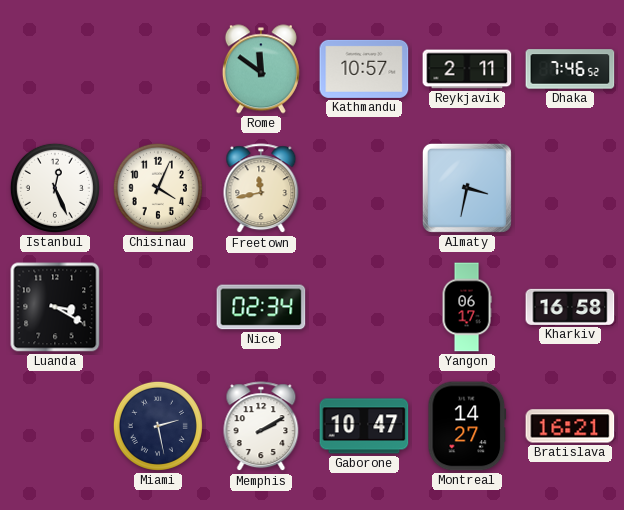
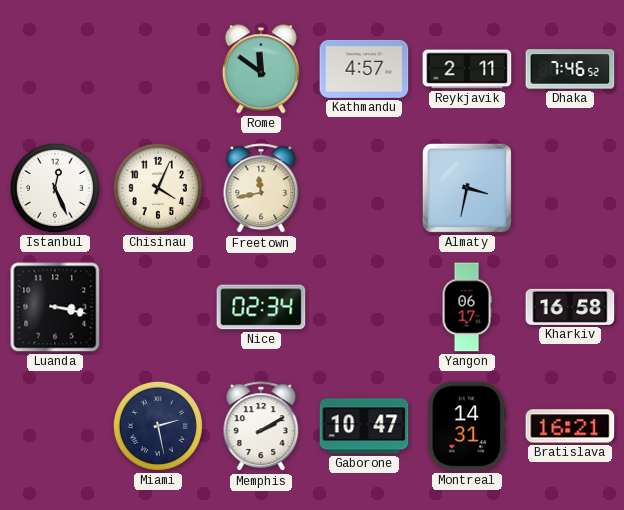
Kathmandu: 10:57 -> 4:57
Luanda: 3:20 -> 3:17
Montreal: 14:27 -> 14:31
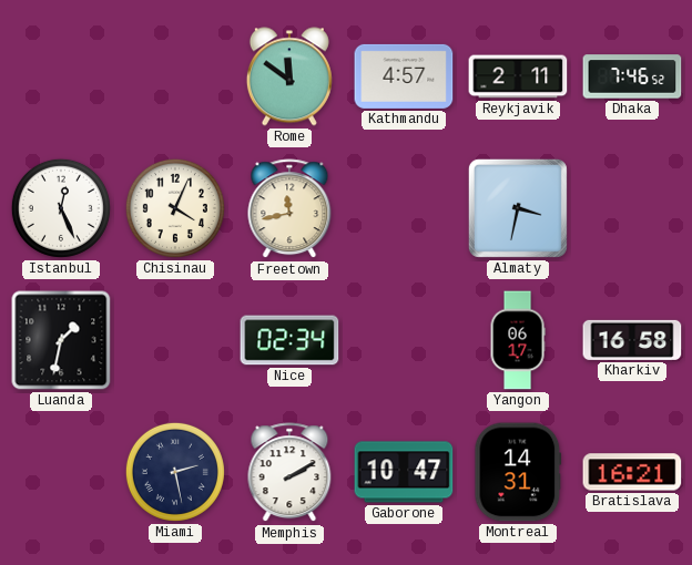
Luanda: 3:17 -> 1:32
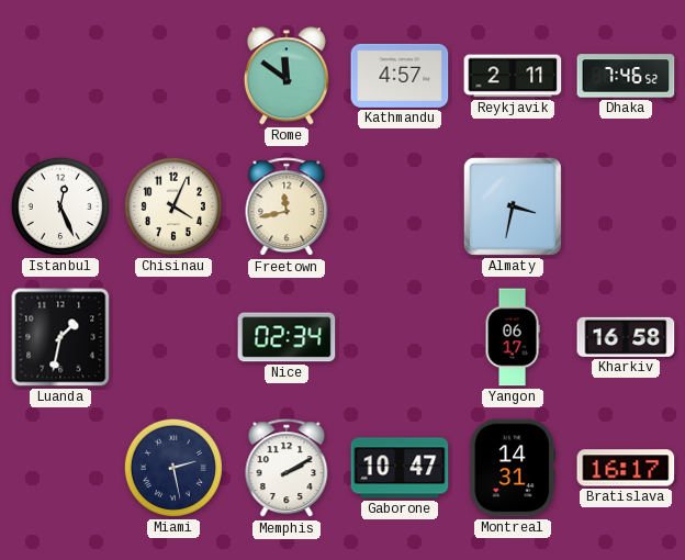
Bratislava: 16:21 -> 16:17
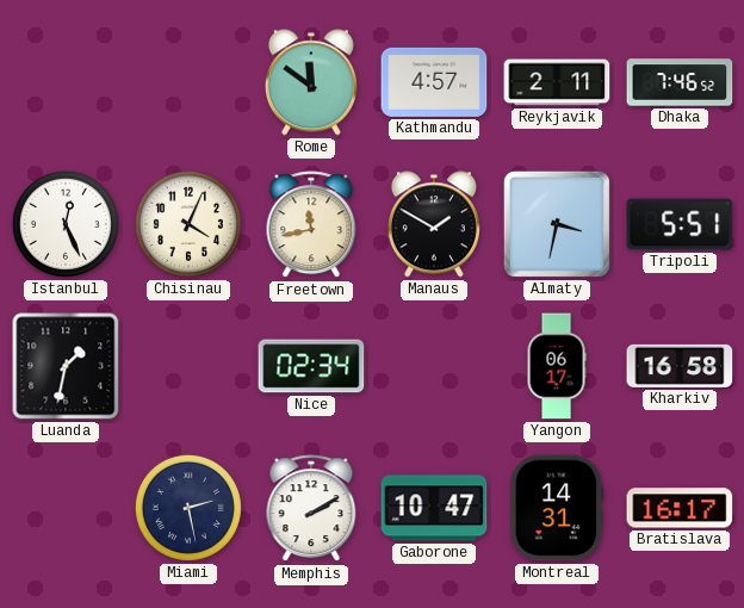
Manaus: none -> 1:50
Tripoli: none -> 5:51
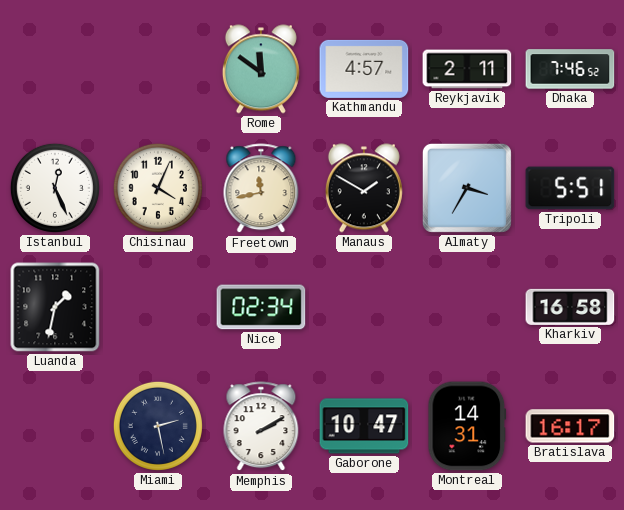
Almaty: 3:32 -> 3:35
Yangon: 06:17 -> none
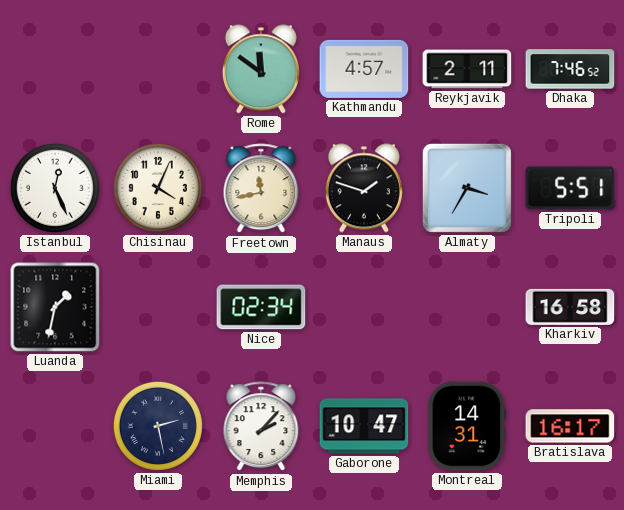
Manaus: 1:50 -> 1:48
Memphis: 2:10 -> 2:07
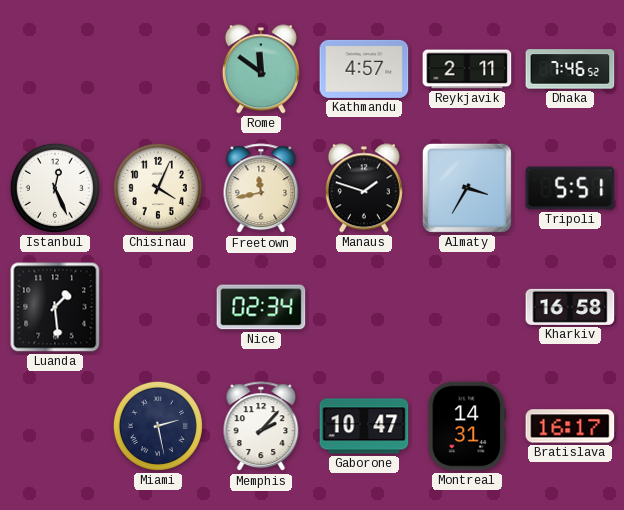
Luanda: 1:32 -> 1:29
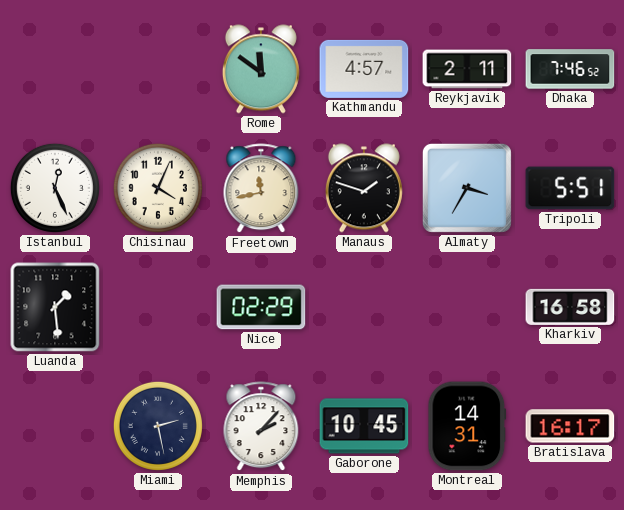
Nice: 02:34 -> 02:29
Gaborone: 10:47 -> 10:45
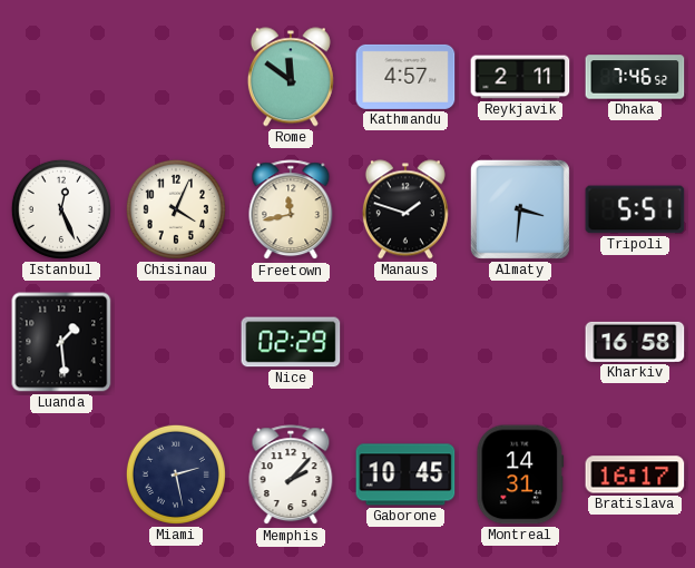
Almaty: 3:35 -> 3:31
